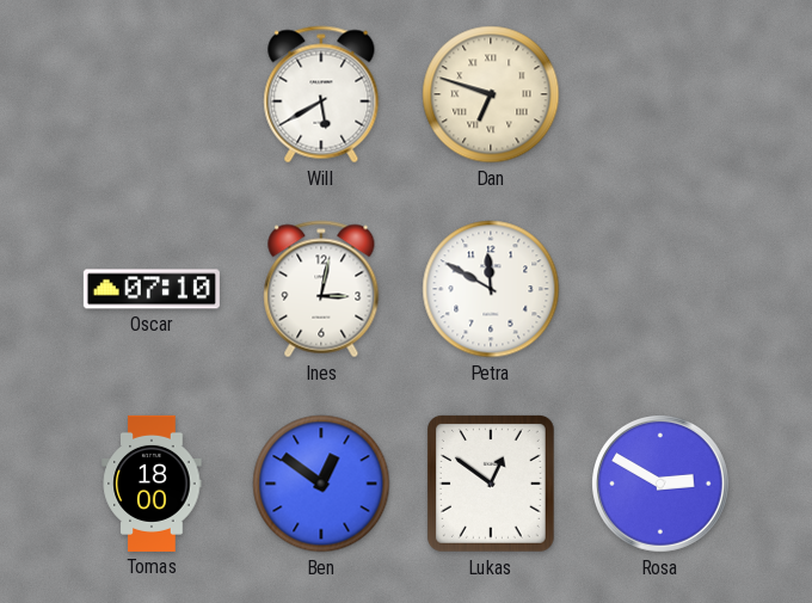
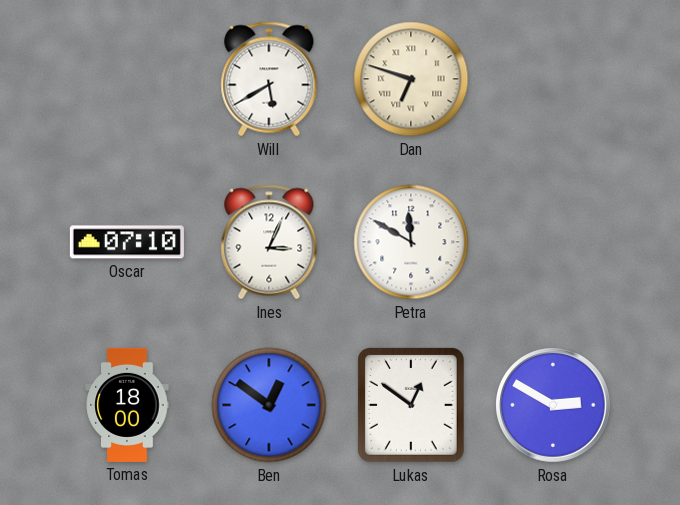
Ines: 3:02 -> 3:04
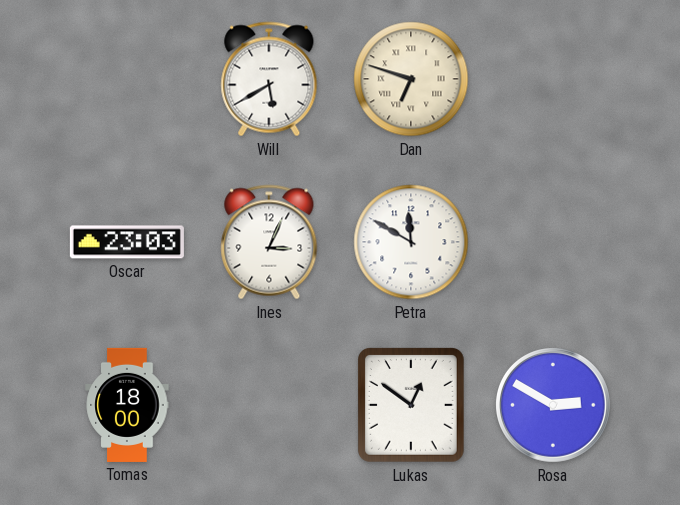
Oscar: 07:10 -> 23:03
Ben: 12:51 -> none
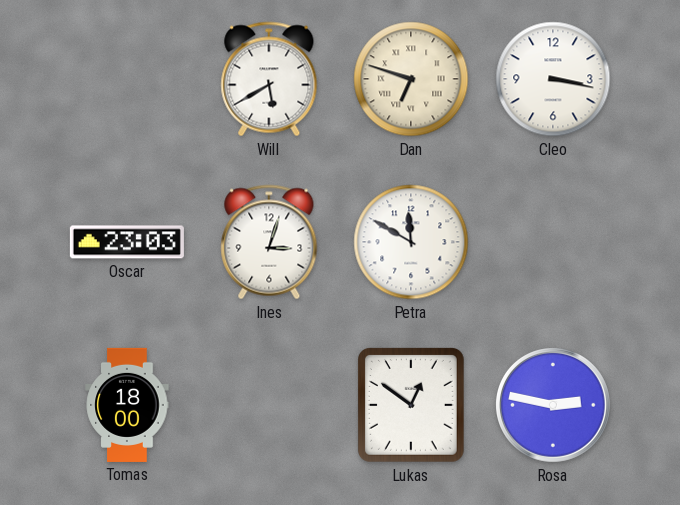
Cleo: none -> 3:17
Ines: 3:04 -> 3:03
Rosa: 2:50 -> 2:47
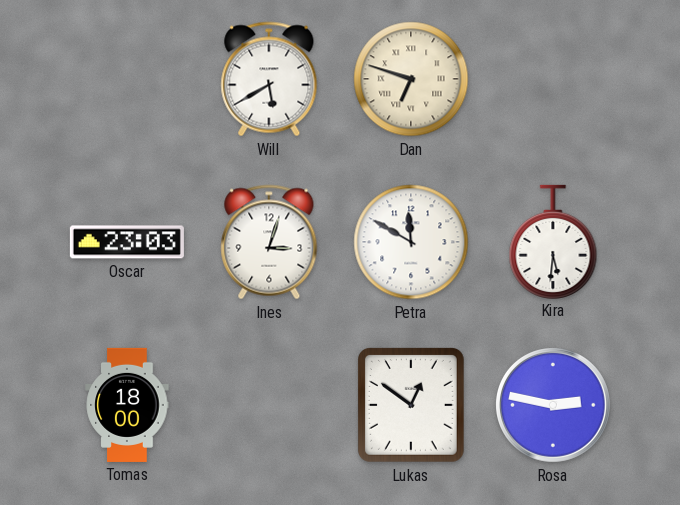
Cleo: 3:17 -> none
Kira: none -> 5:31
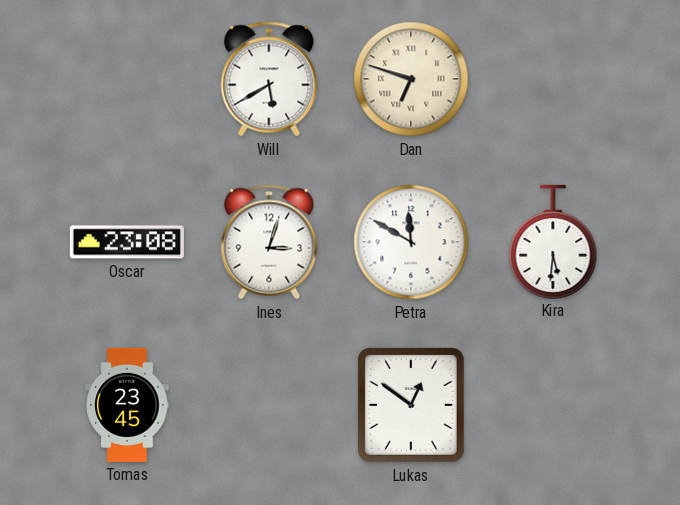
Oscar: 23:03 -> 23:08
Tomas: 18:00 -> 23:45
Rosa: 2:47 -> none
